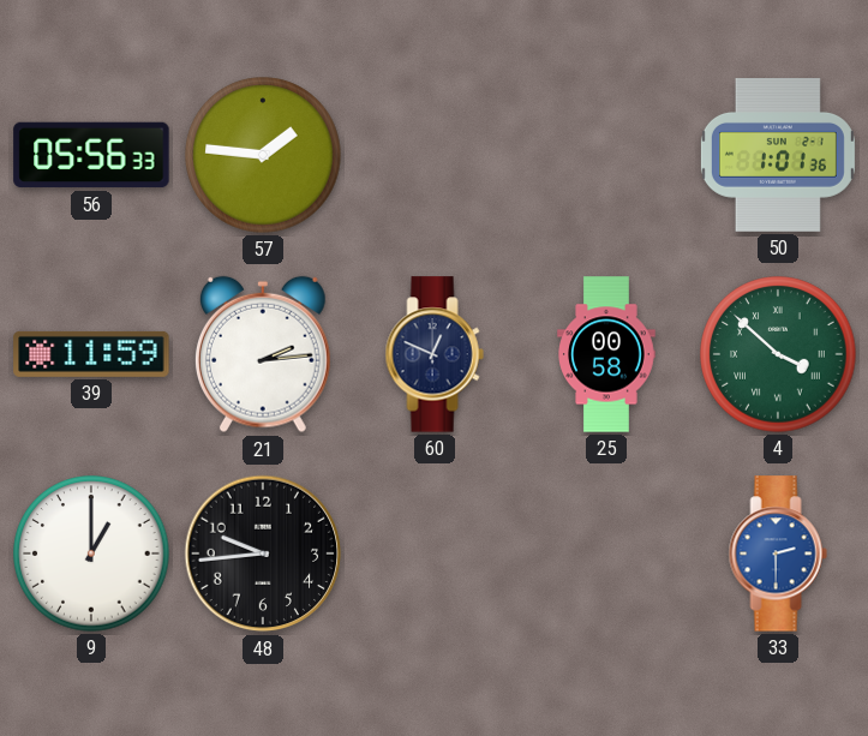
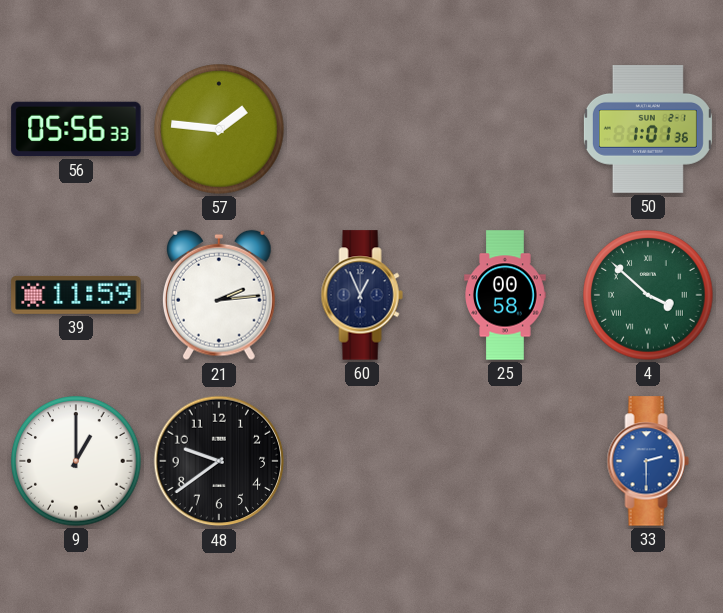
60: 12:49 -> 12:56
48: 9:44 -> 9:39
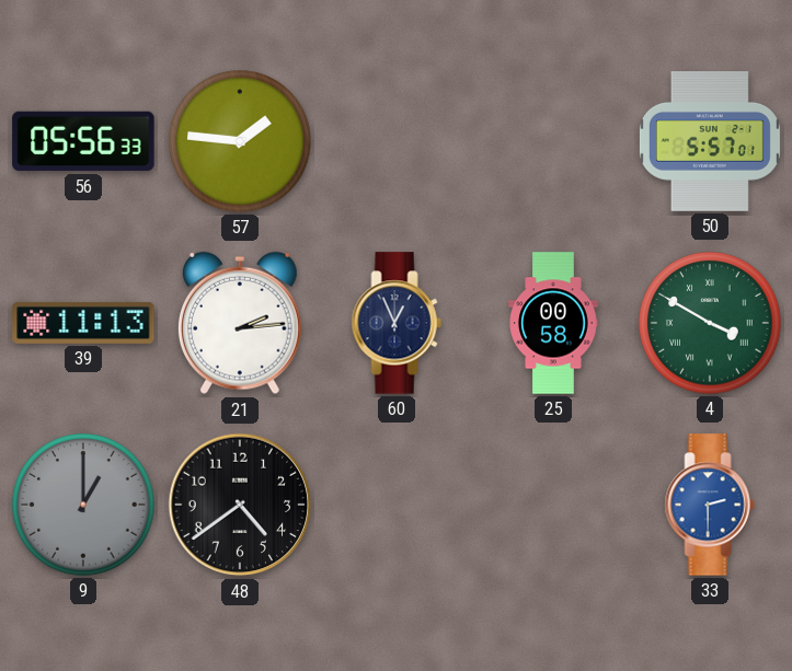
50: 1:01 -> 5:57
39: 11:59 -> 11:13
4: 3:52 -> 3:50
9 dial: white -> grey
48: 9:39 -> 4:39
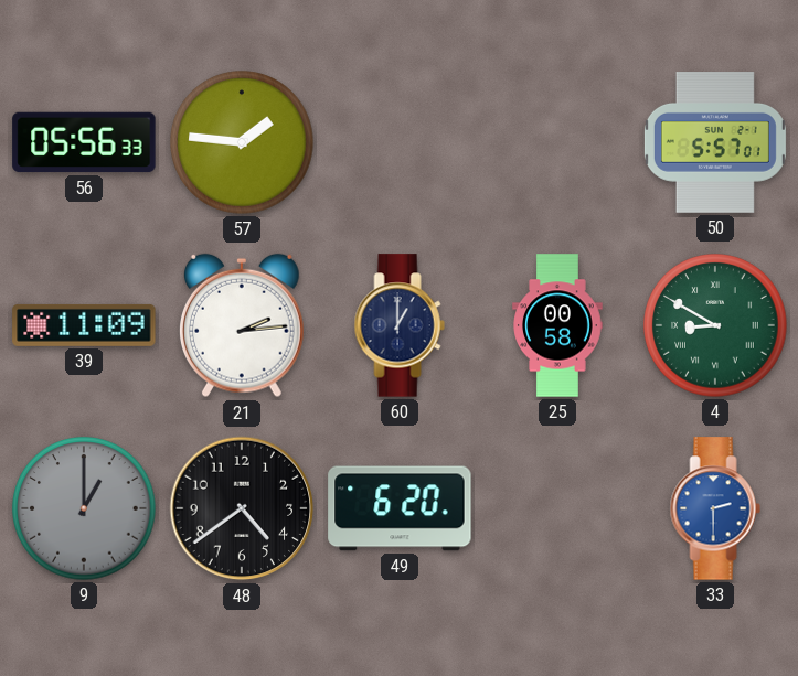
39: 11:13 -> 11:09
60: 12:56 -> 1:00
4: 3:50 -> 8:50
49: none -> 6:20
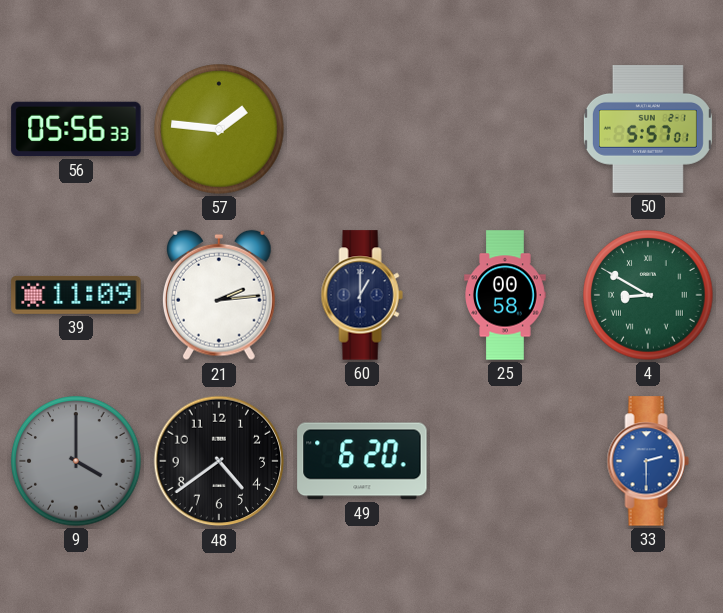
9: 1:00 -> 4:00
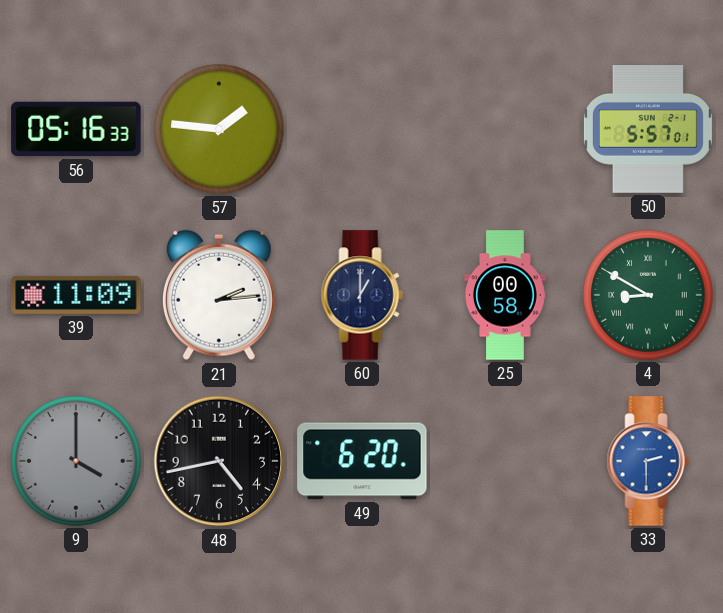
56: 05:56 -> 05:16
48: 4:39 -> 4:43
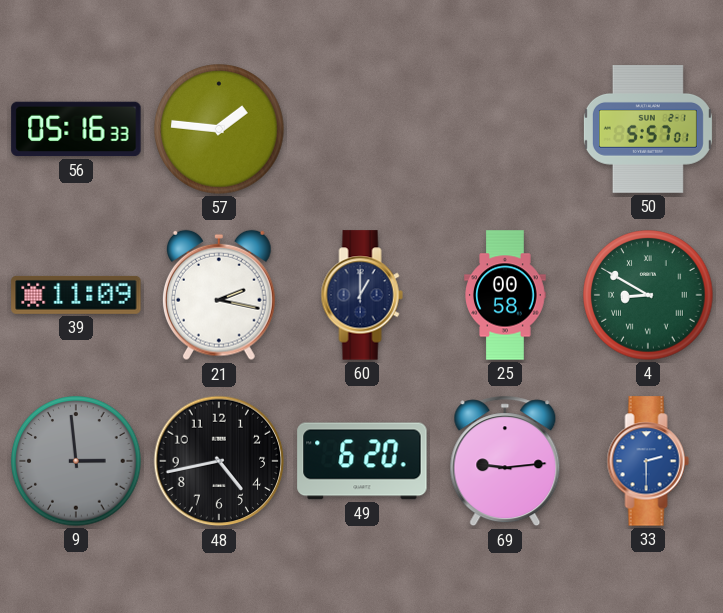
21: 2:14 -> 2:17
9: 4:00 -> 2:59
69: none -> 9:14
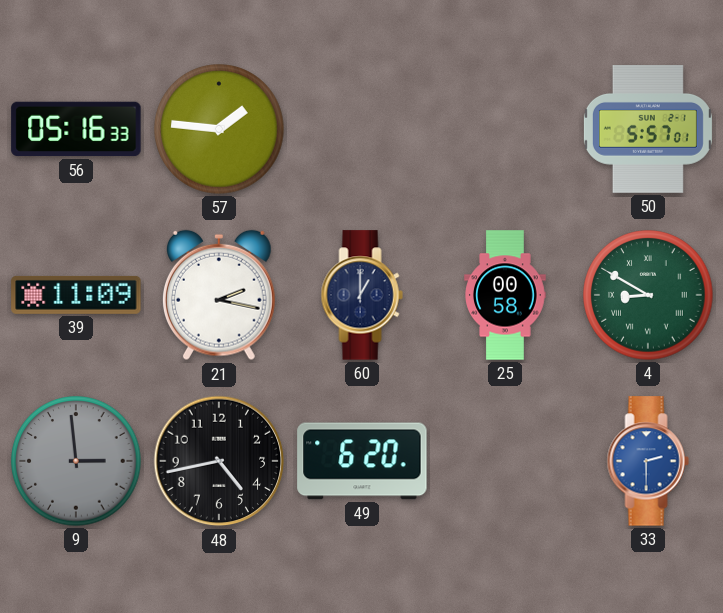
69: 9:14 -> none
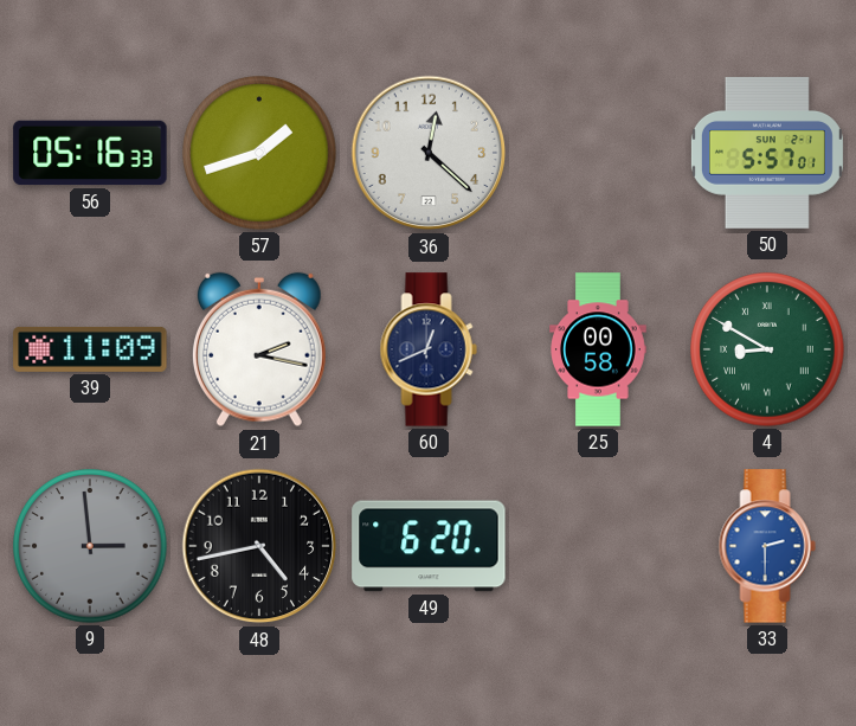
57: 1:46 -> 1:42
36: none -> 12:22
60: 1:00 -> 12:41
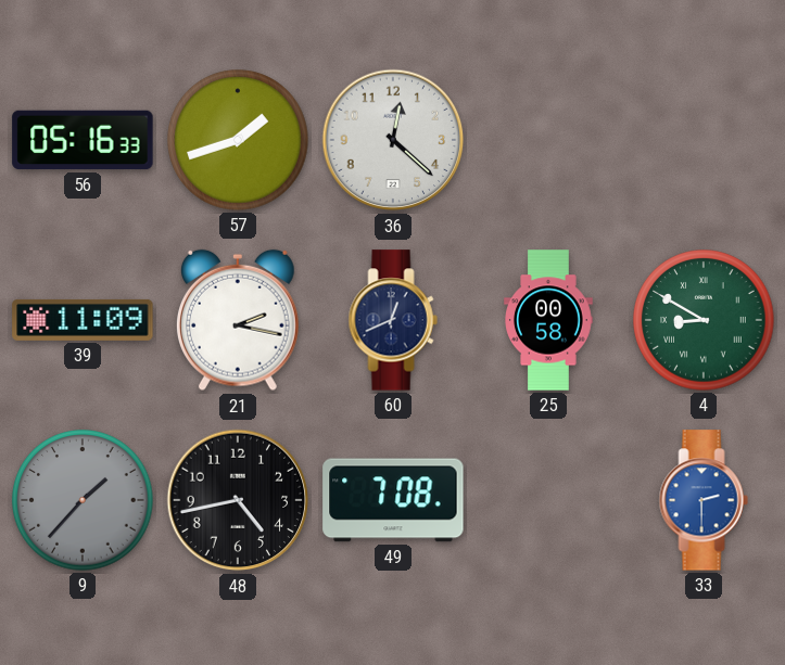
50: 5:57 -> none
9: 2:59 -> 1:37
49: 6:20 -> 7:08
